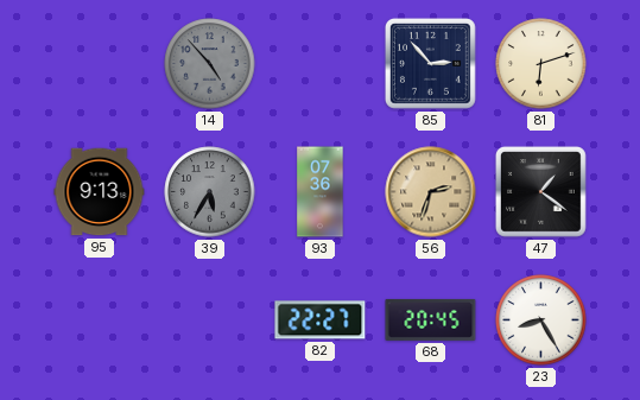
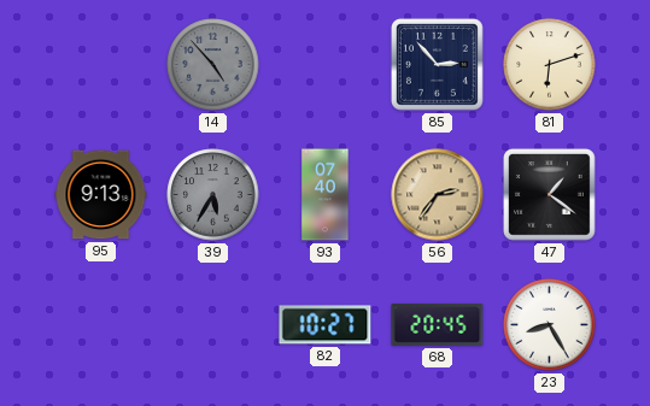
93: 07:36 -> 07:40
56: 2:33 -> 2:36
82: 22:27 -> 10:27
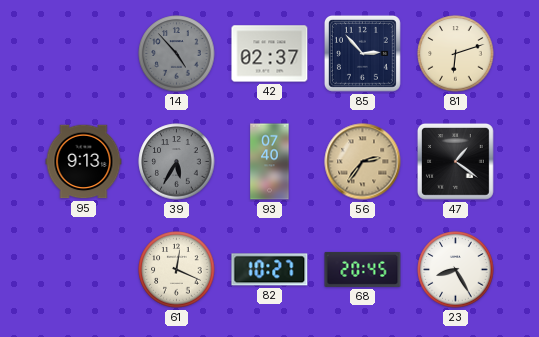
42: none -> 02:37
61: none -> 12:19
